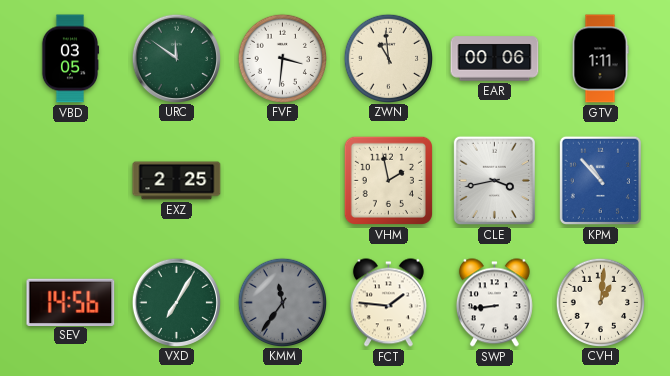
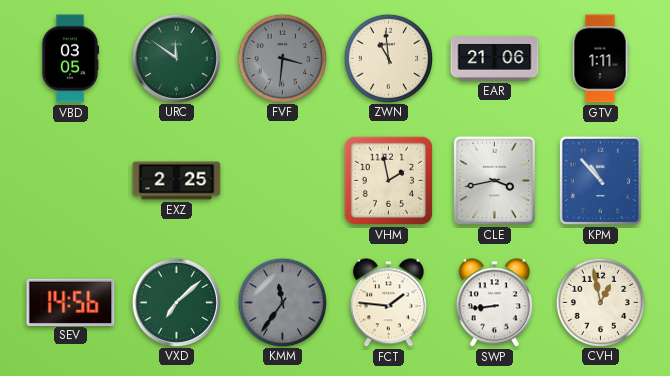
FVF dial: white -> grey
EAR: 00:06 -> 21:06
VXD: 7:05 -> 7:08
CVH: 1:01 -> 12:58
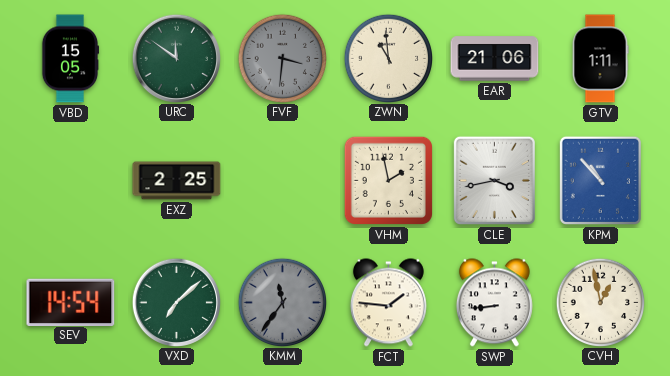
VBD: 03:05 -> 15:05
SEV: 14:56 -> 14:54
